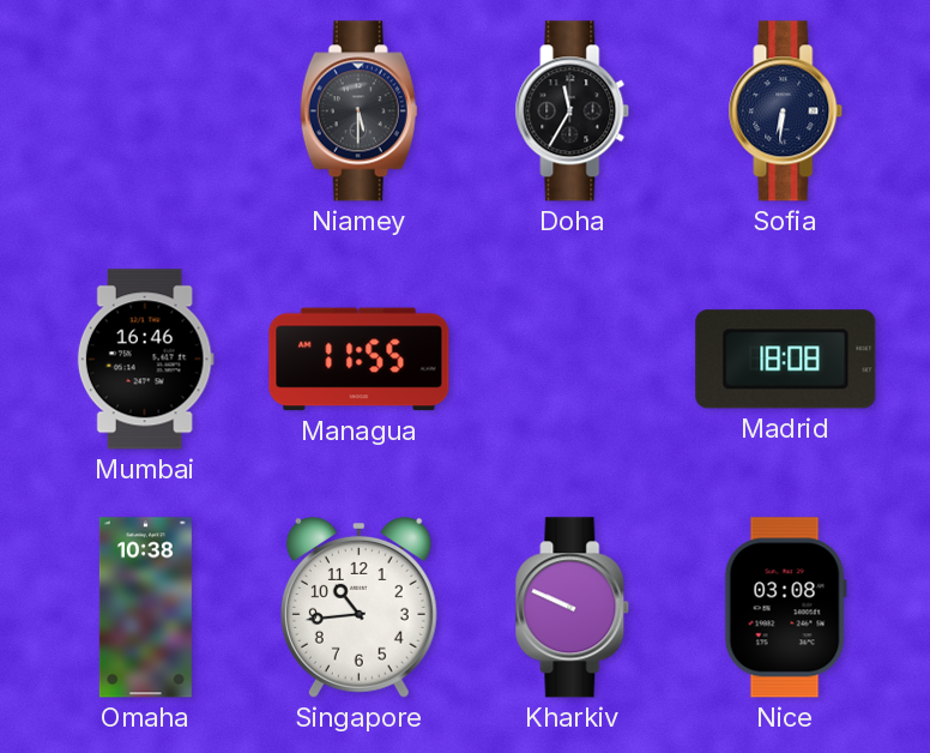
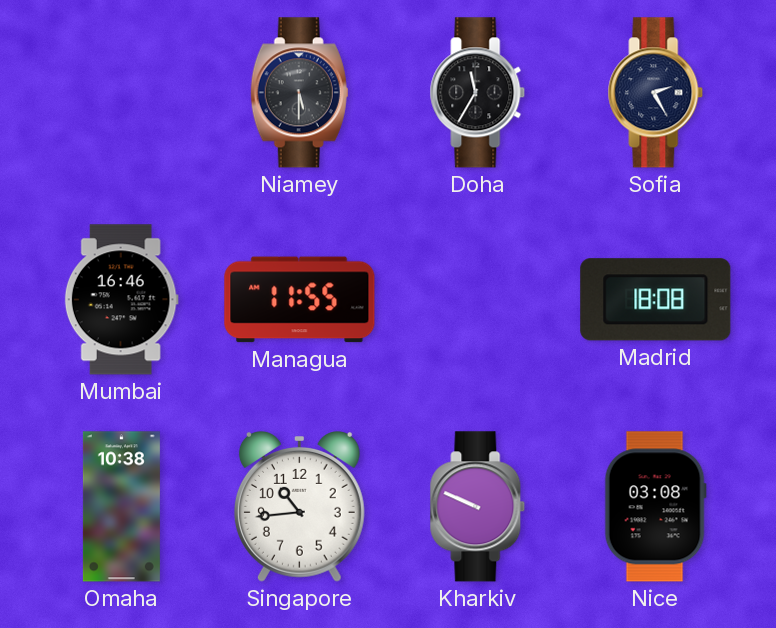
Sofia: 6:31 -> 2:25
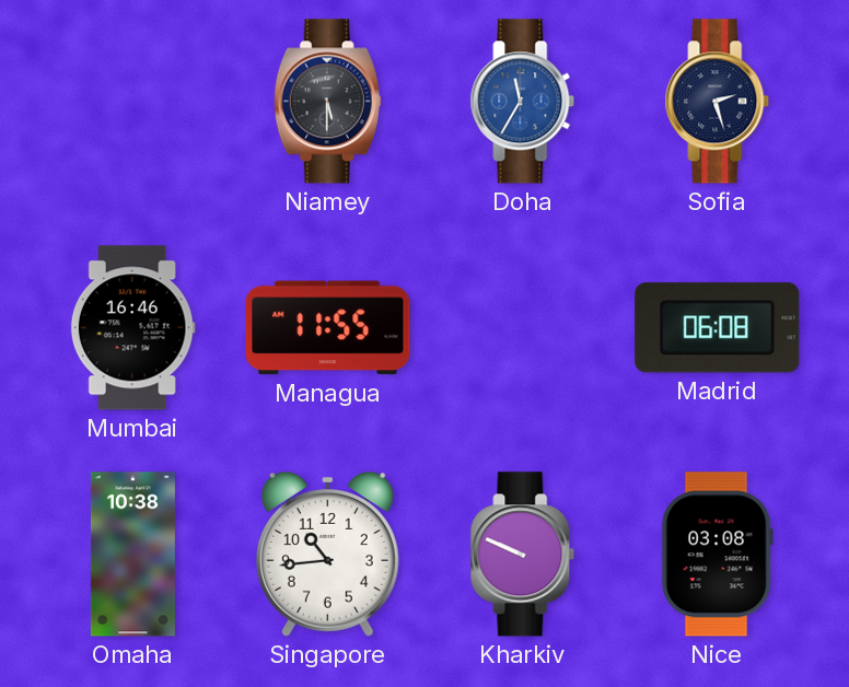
Doha dial: black -> blue
Sofia: 2:25 -> 2:27
Madrid: 18:08 -> 06:08
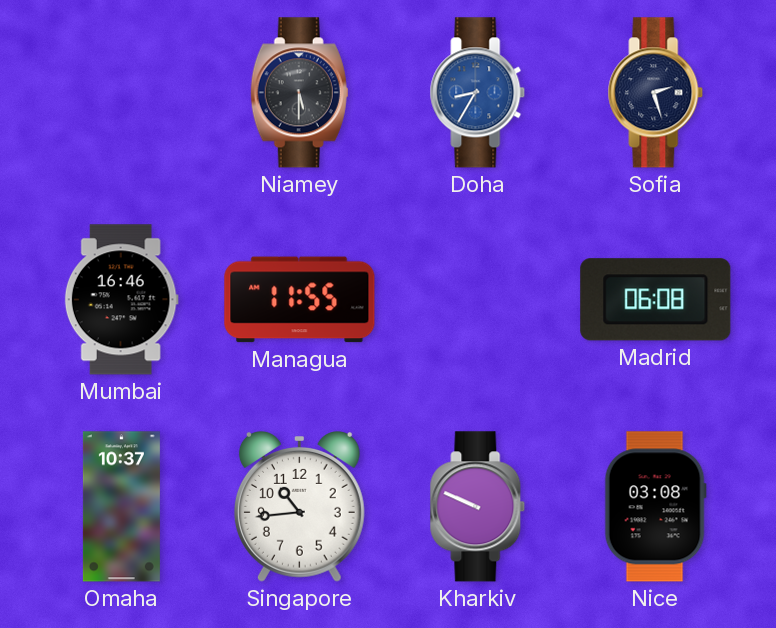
Doha: 11:35 -> 8:35
Omaha: 10:38 -> 10:37
